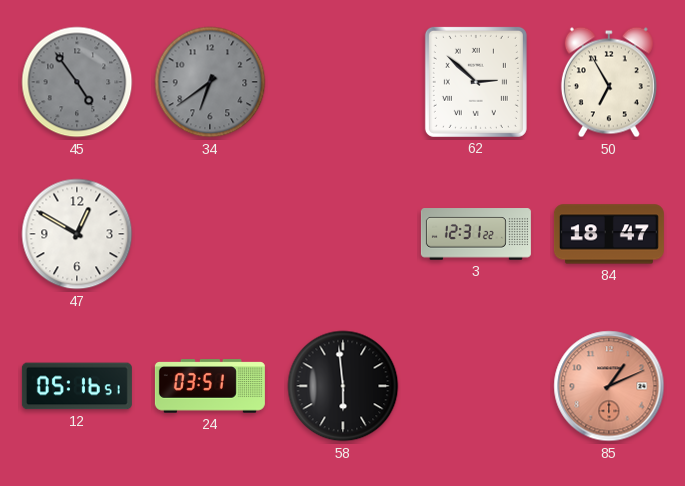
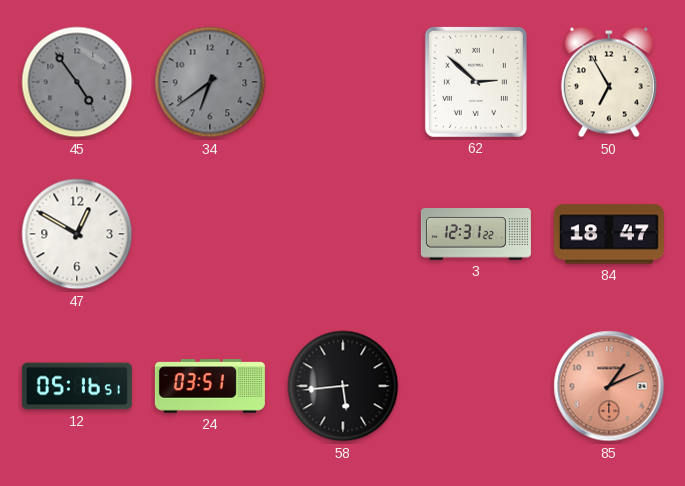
58: 5:59 -> 5:44
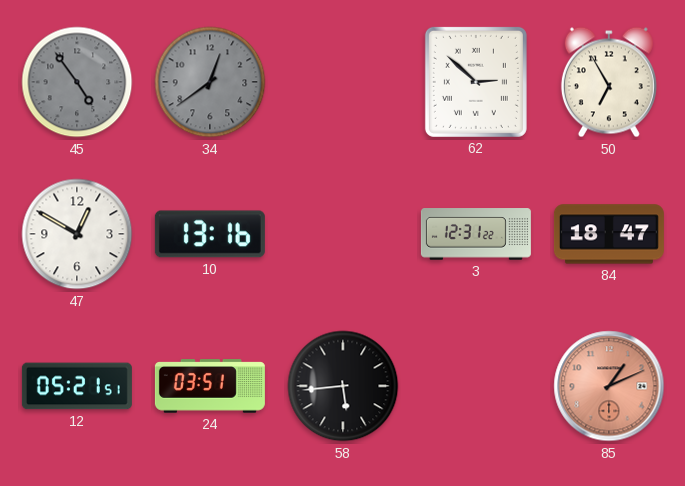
34: 6:39 -> 12:39
10: none -> 13:16
12: 05:16 -> 05:21
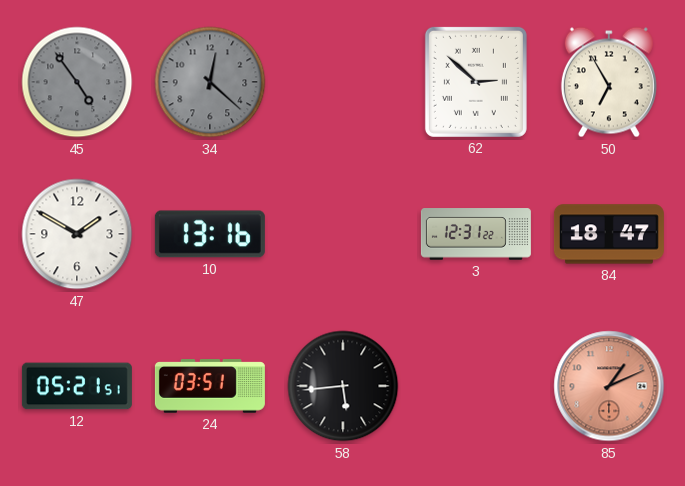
34: 12:39 -> 12:22
47: 12:50 -> 1:50
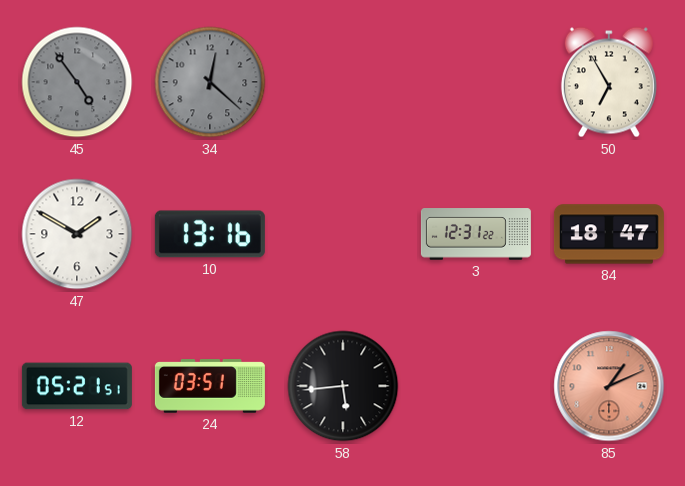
62: 2:52 -> none
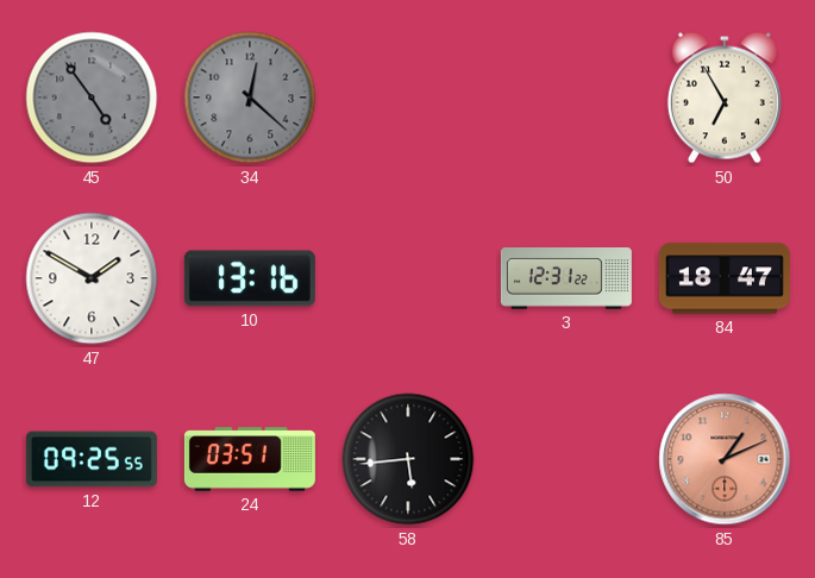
12: 05:21 -> 09:25
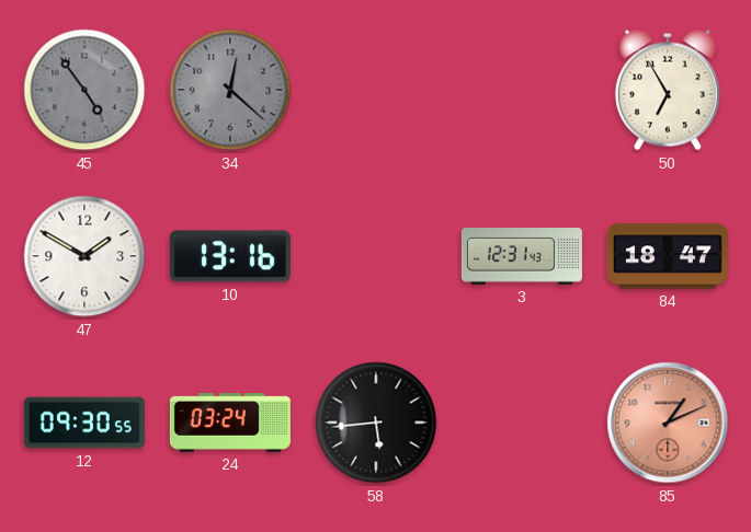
3: 12:31:22 -> 12:31:43
12: 09:25 -> 09:30
24: 03:51 -> 03:24
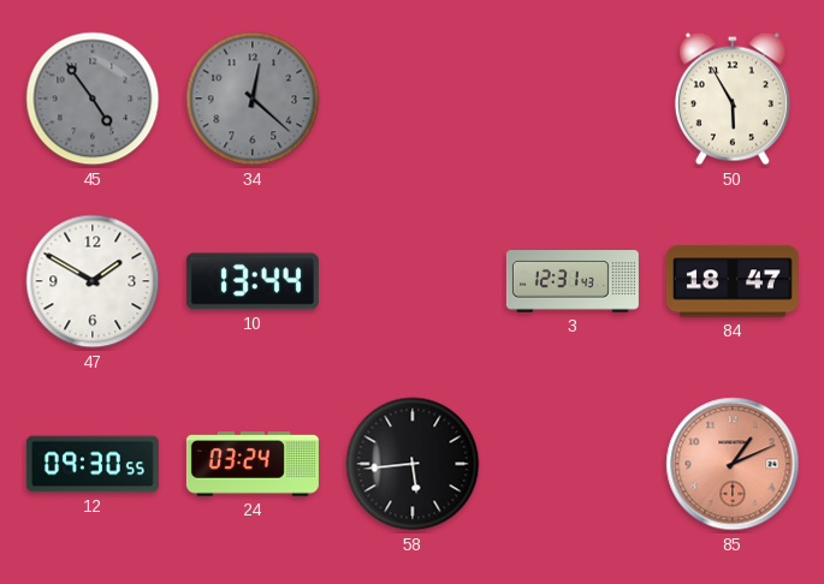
50: 6:55 -> 5:55
10: 13:16 -> 13:44
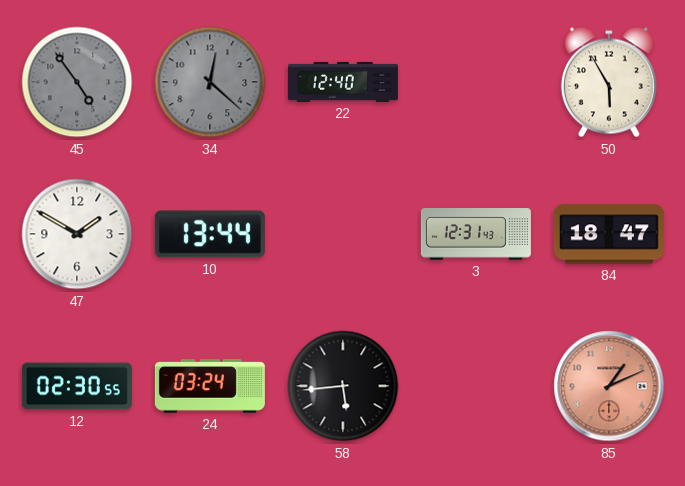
22: none -> 12:40
12: 09:30 -> 02:30
